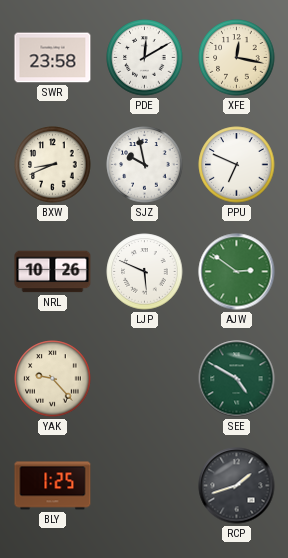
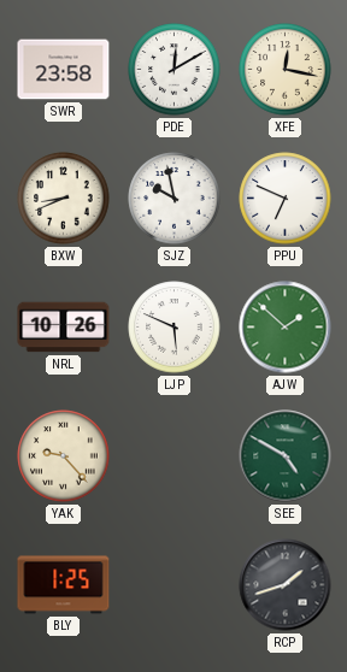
AJW: 2:51 -> 1:52
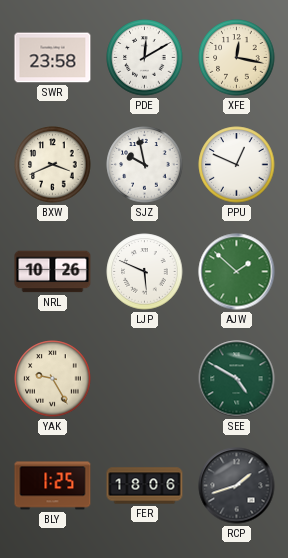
BXW: 8:41 -> 3:41
PPU: 6:49 -> 12:49
YAK: 9:23 -> 9:25
FER: none -> 18:06
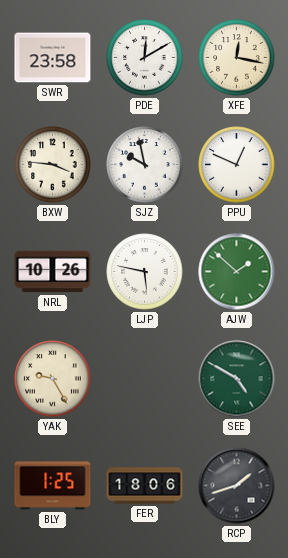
BXW: 3:41 -> 3:46
LJP: 5:49 -> 5:47
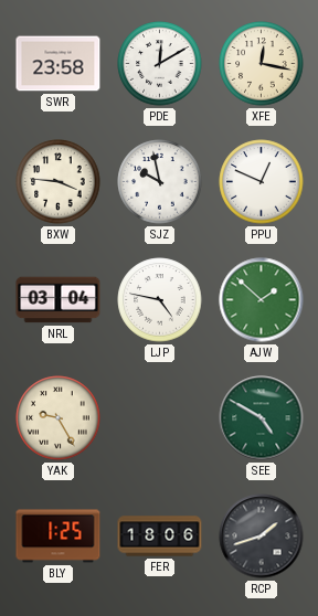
NRL: 10:26 -> 03:04
LJP: 5:47 -> 4:47
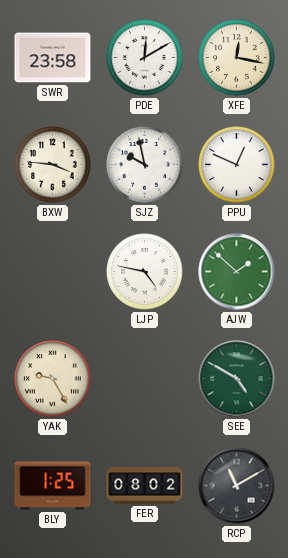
NRL: 03:04 -> none
FER: 18:06 -> 08:02
RCP: 1:42 -> 11:10
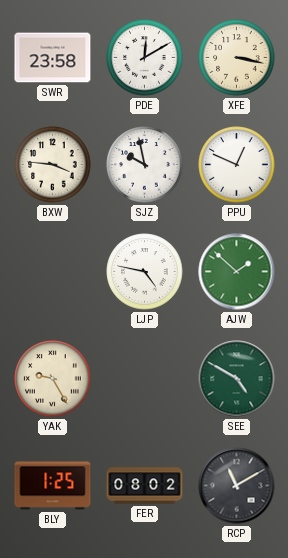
XFE: 12:17 -> 3:17
